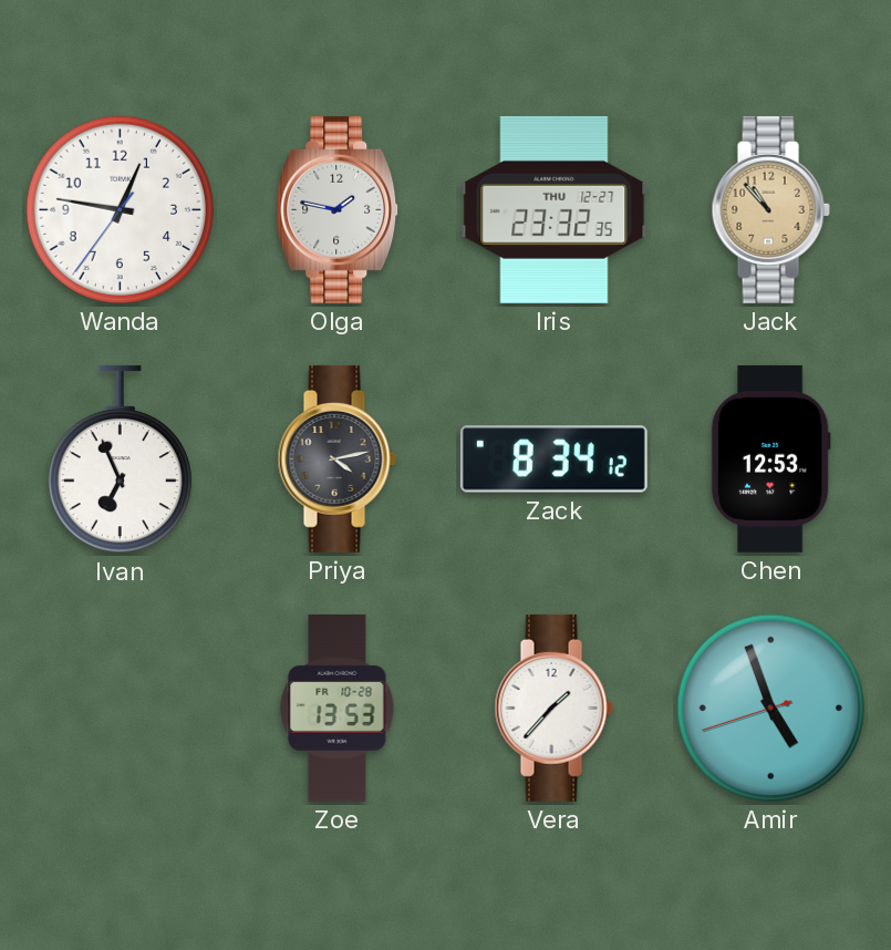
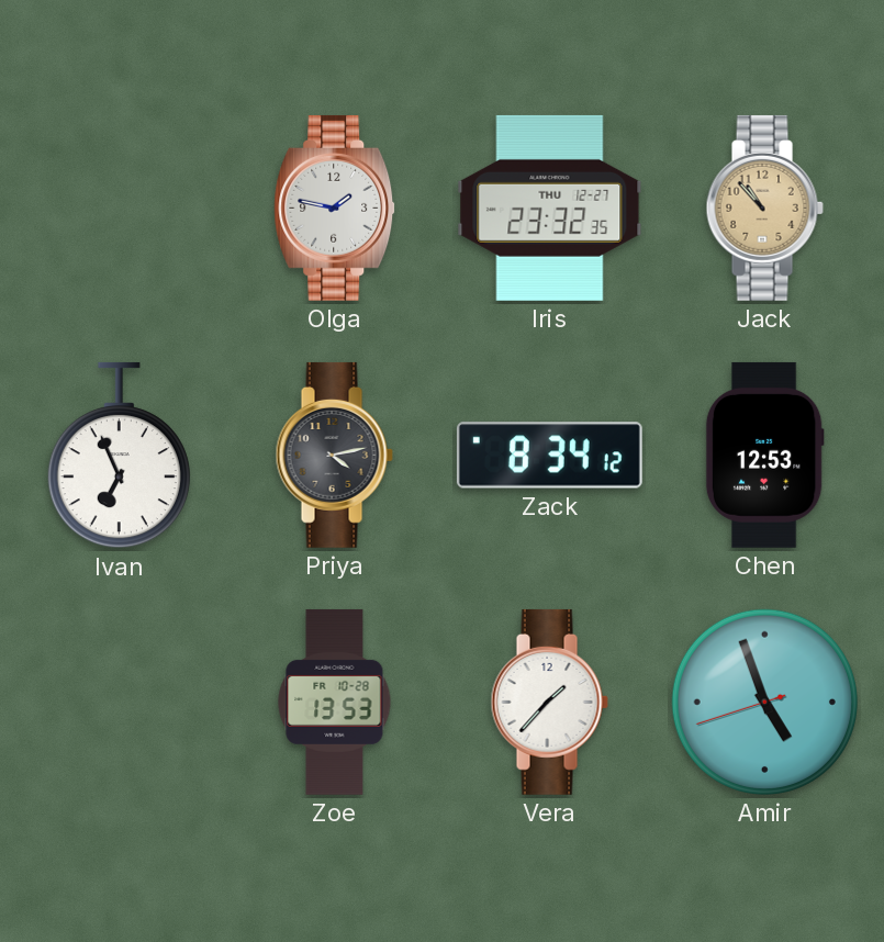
Wanda: 12:46 -> none
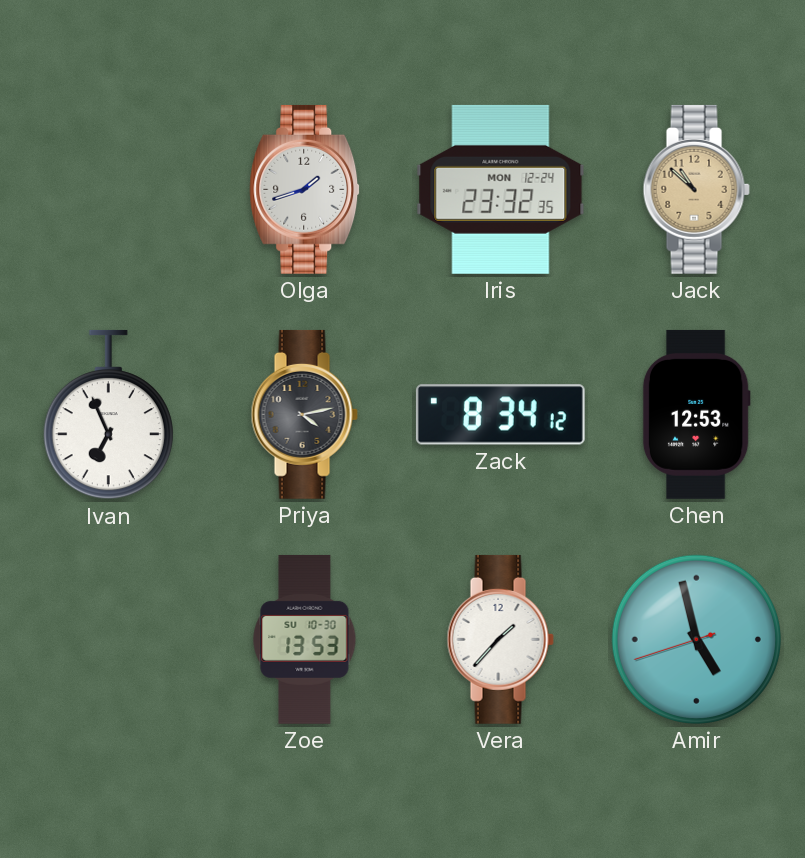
Olga: 1:47 -> 1:42
Iris date: THU 12-27 -> MON 12-24
Jack: 10:53 -> 10:52
Zoe date: FR 10-28 -> SU 10-30
Amir: 4:56 -> 4:57
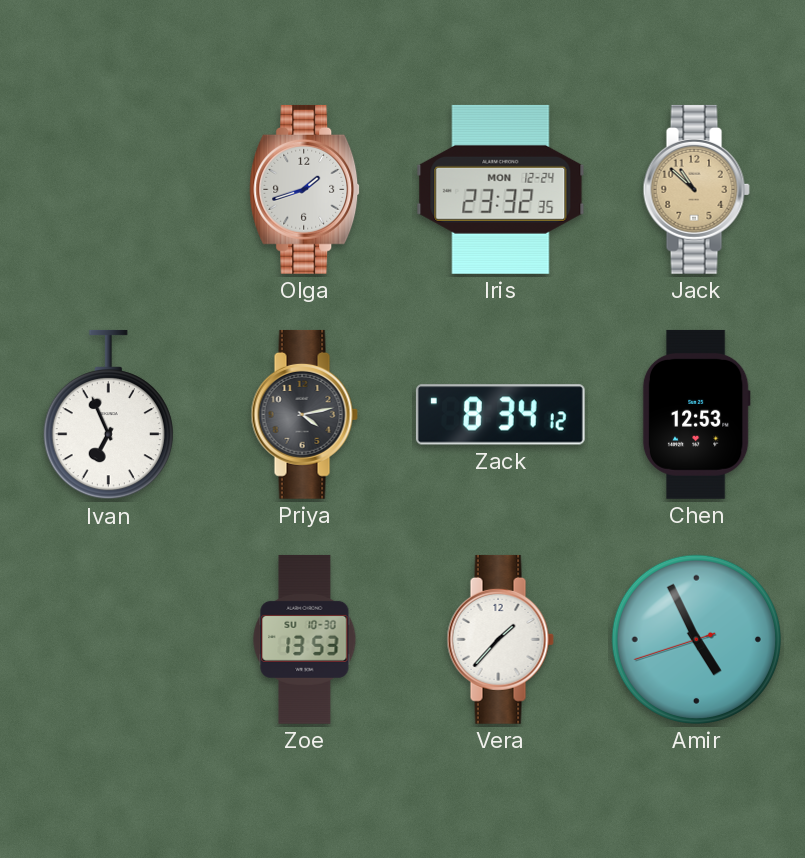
Amir: 4:57 -> 4:55
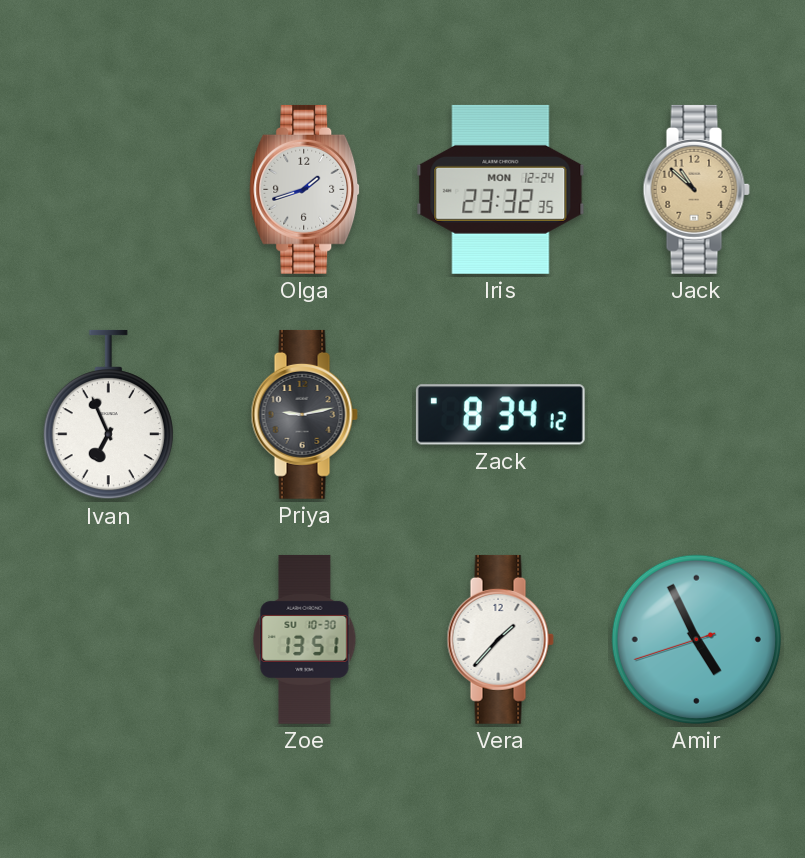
Priya: 4:13 -> 9:13
Chen: 12:53 -> none
Zoe: 13:53 -> 13:51
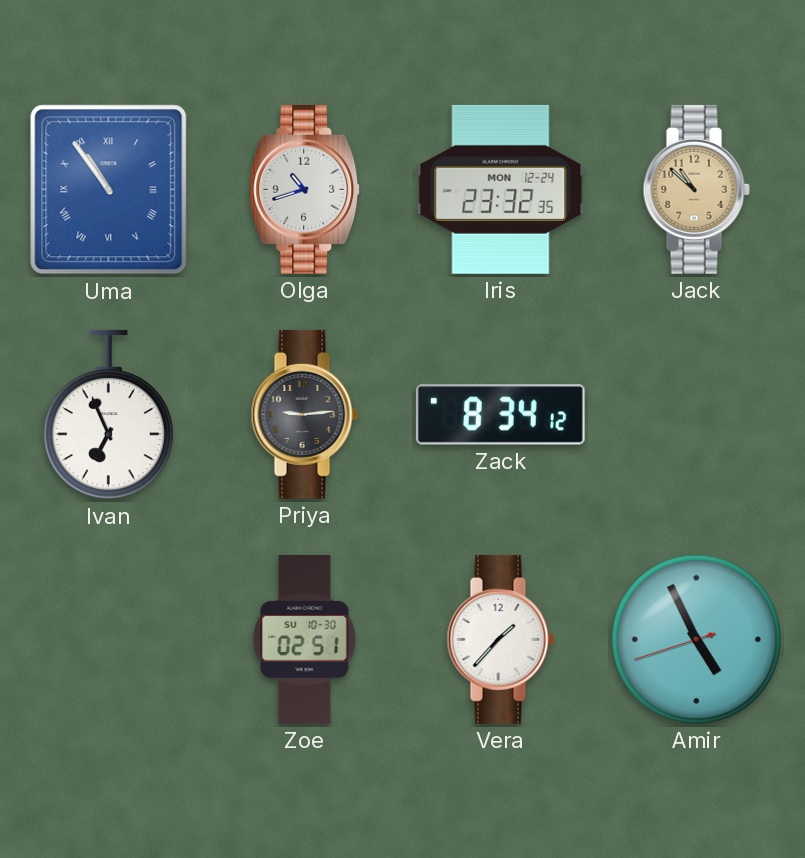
Uma: none -> 10:54
Olga: 1:42 -> 10:42
Priya: 9:13 -> 9:14
Zoe: 13:51 -> 02:51
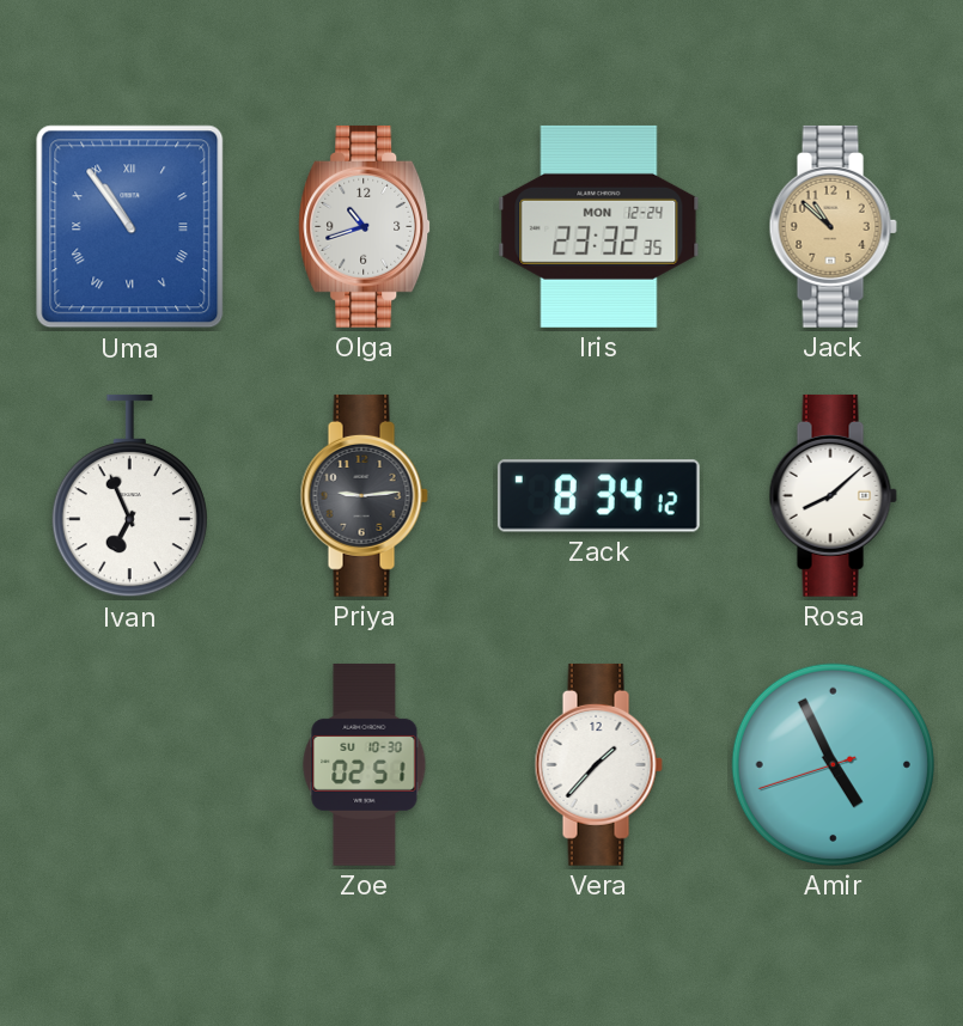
Rosa: none -> 8:08
